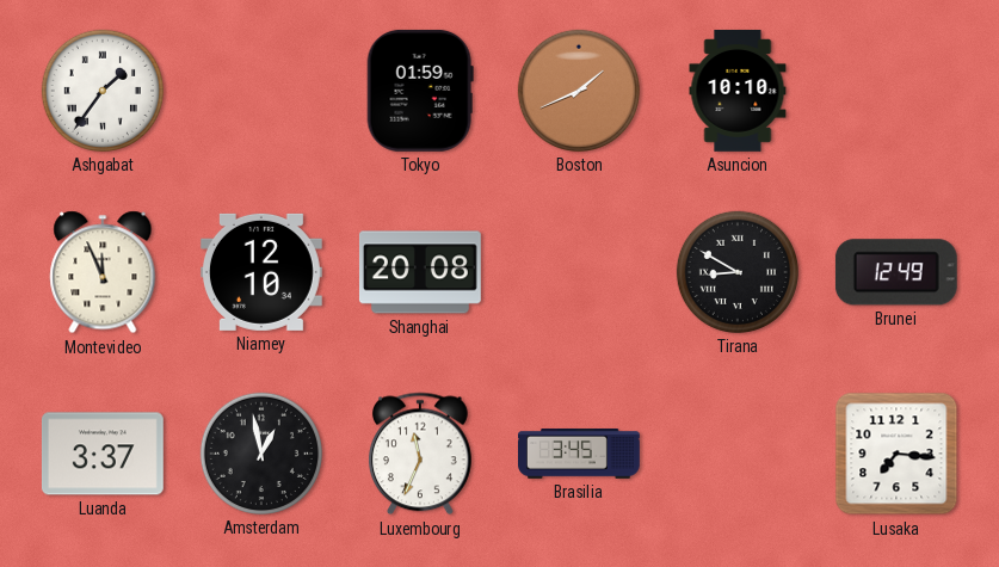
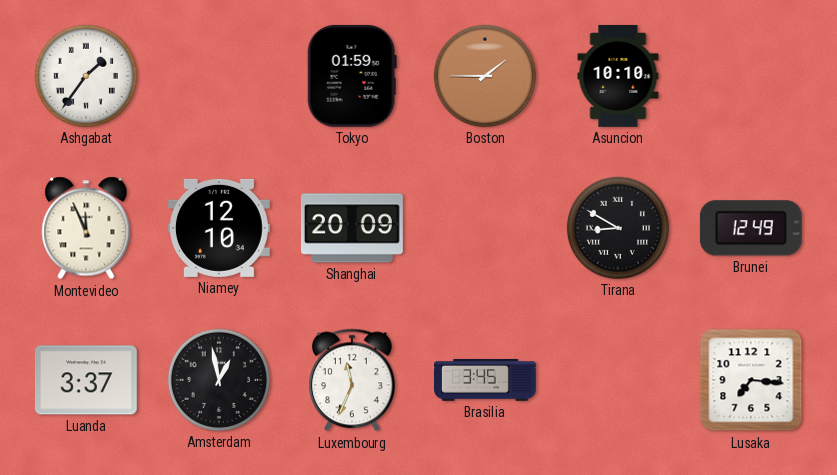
Boston: 1:41 -> 1:45
Shanghai: 20:08 -> 20:09
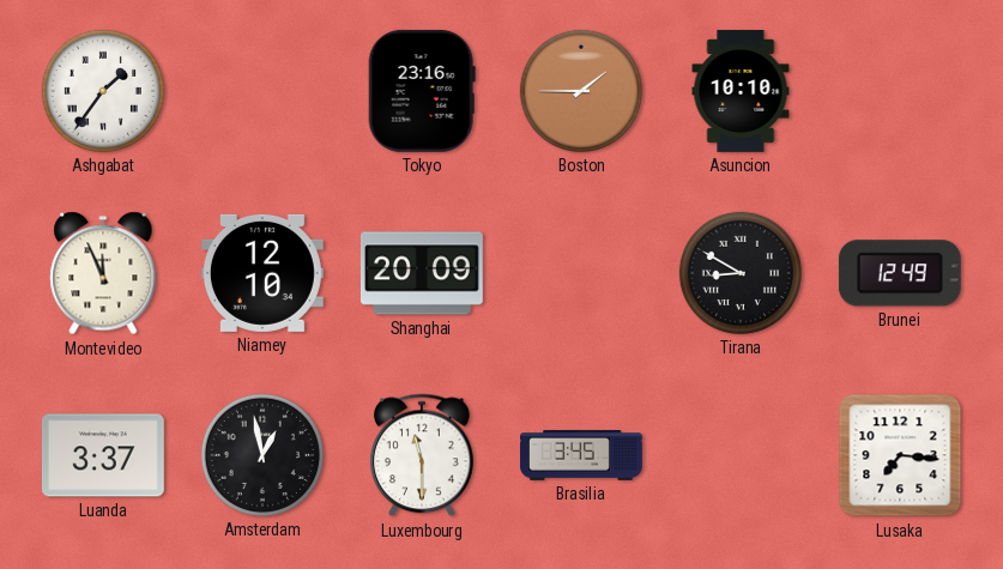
Tokyo: 01:59 -> 23:16
Luxembourg: 11:34 -> 11:30
